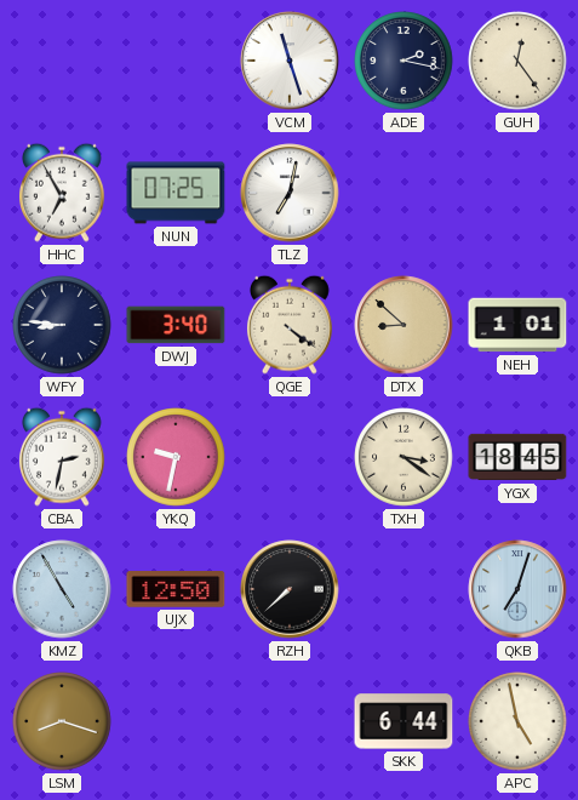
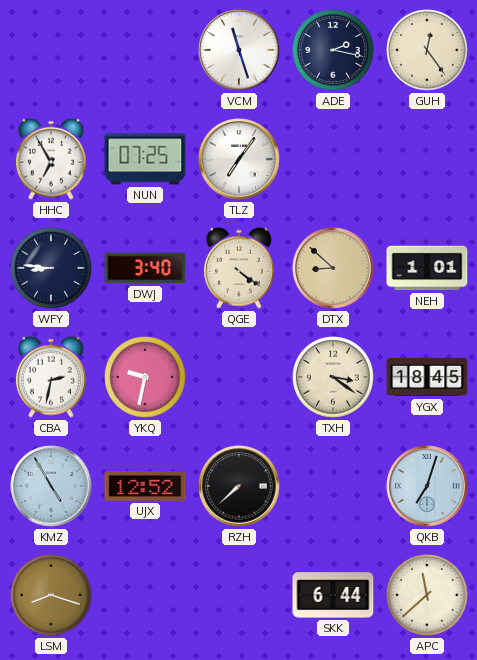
TLZ: 7:02 -> 7:06
UJX: 12:50 -> 12:52
APC: 4:58 -> 11:38
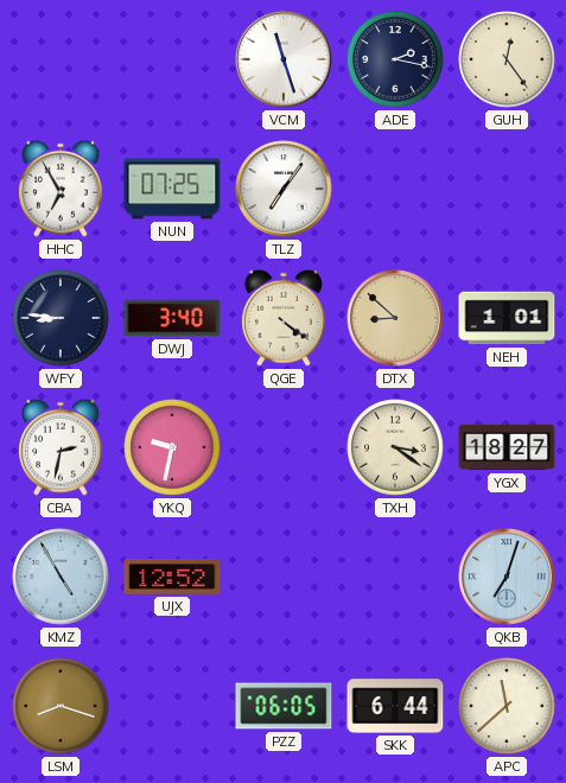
YGX: 18:45 -> 18:27
RZH: 7:38 -> none
PZZ: none -> 06:05
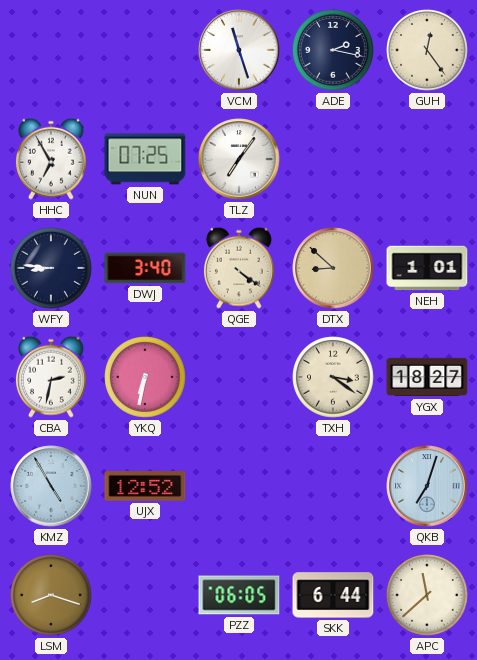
YKQ: 9:32 -> 6:32
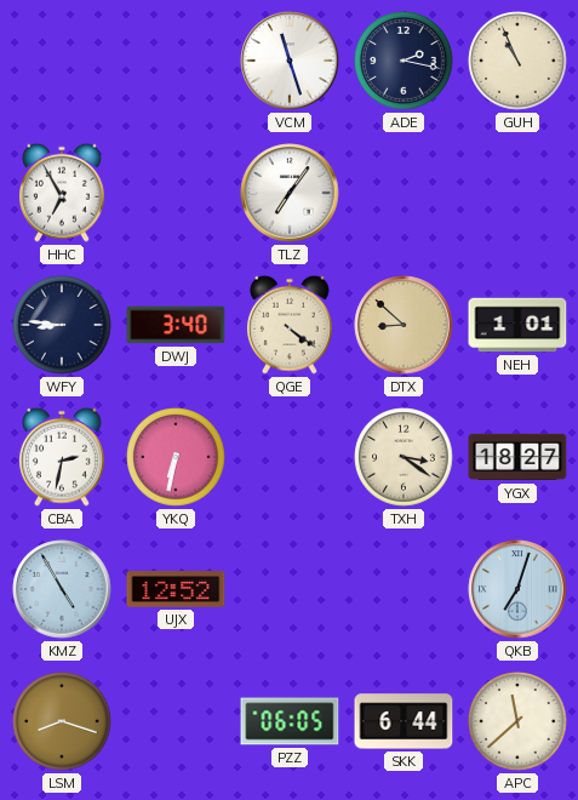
GUH: 12:24 -> 10:56
NUN: 07:25 -> none
